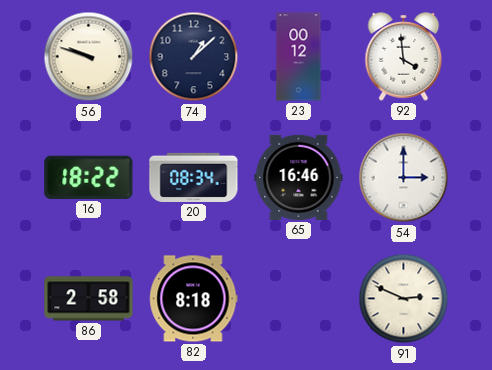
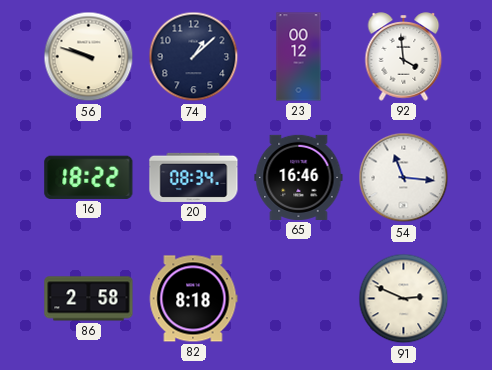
54: 3:00 -> 11:16
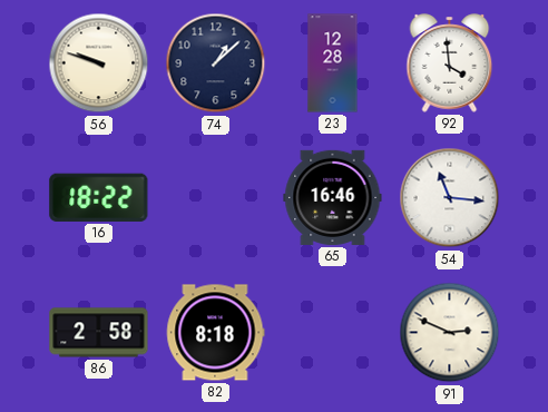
23: 00:12 -> 12:28
20: 08:34 -> none
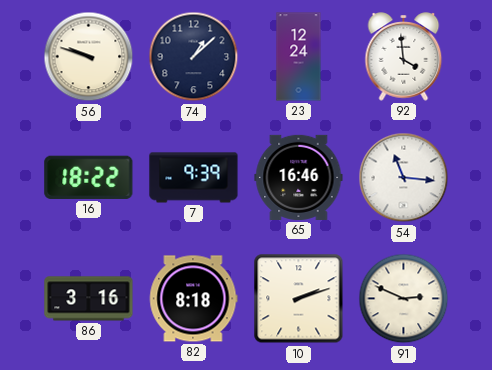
23: 12:28 -> 12:24
7: none -> 9:39
86: 2:58 -> 3:16
10: none -> 2:12
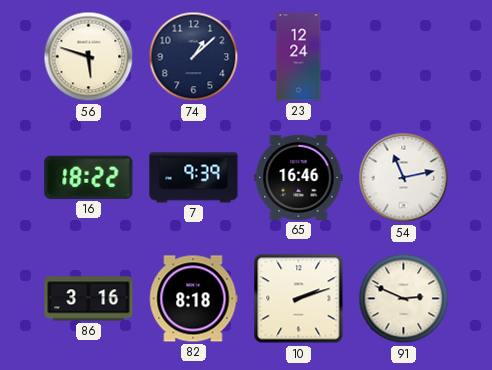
56: 9:48 -> 5:48
92: 3:59 -> none
54: 11:16 -> 11:13
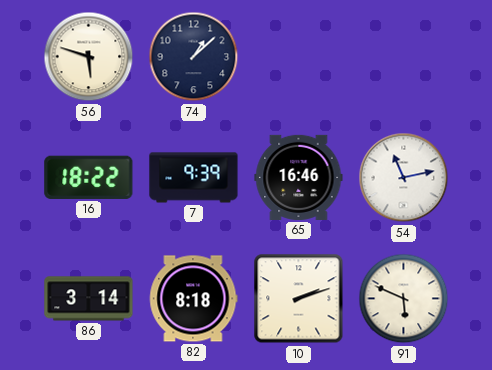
23: 12:24 -> none
86: 3:16 -> 3:14
91: 2:49 -> 5:49
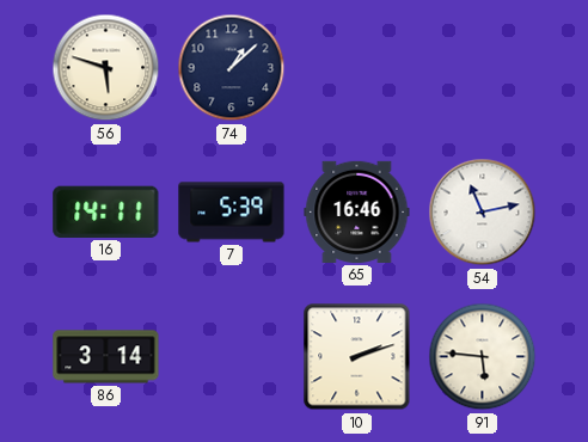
16: 18:22 -> 14:11
7: 9:39 -> 5:39
82: 8:18 -> none
91: 5:49 -> 5:46
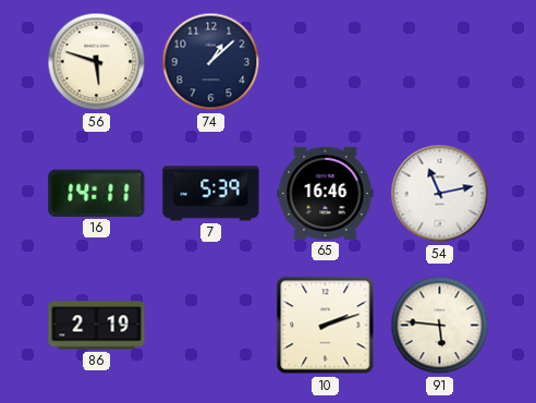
86: 3:14 -> 2:19
